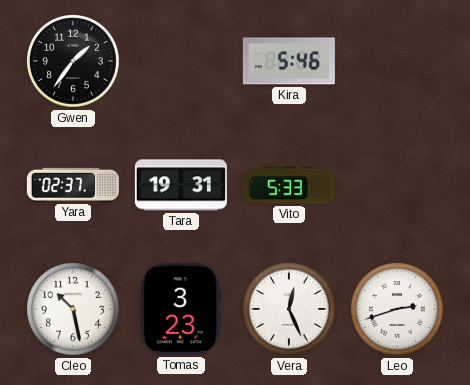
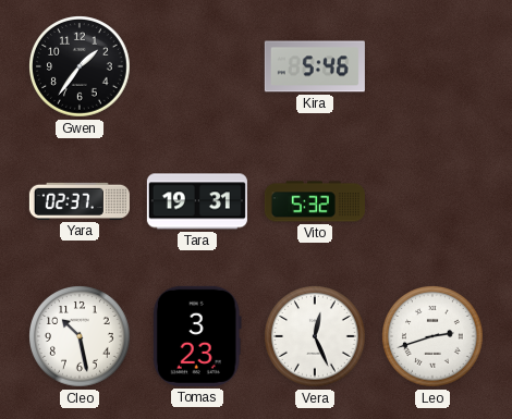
Vito: 5:33 -> 5:32
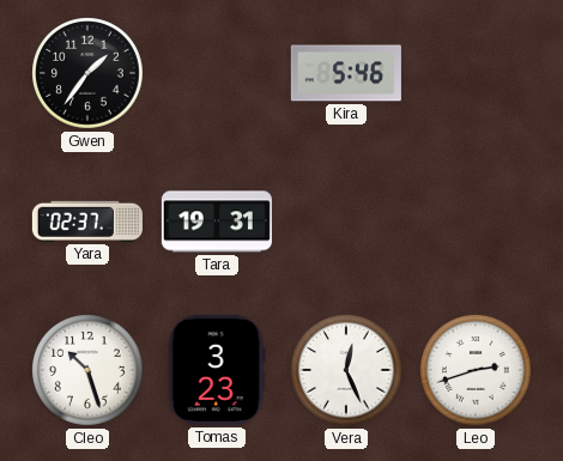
Vito: 5:32 -> none
Cleo: 10:28 -> 10:27
